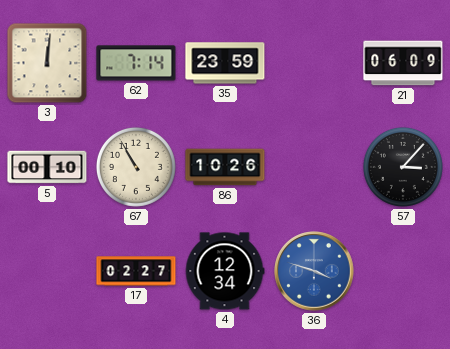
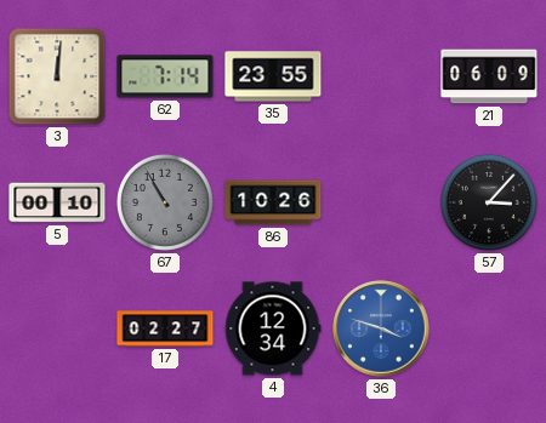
35: 23:59 -> 23:55
67 dial: cream -> grey
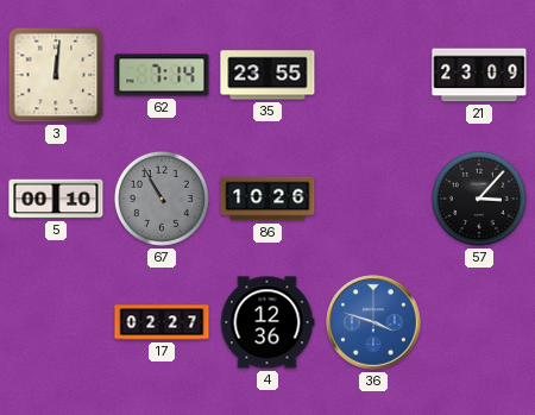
21: 06:09 -> 23:09
4: 12:34 -> 12:36
